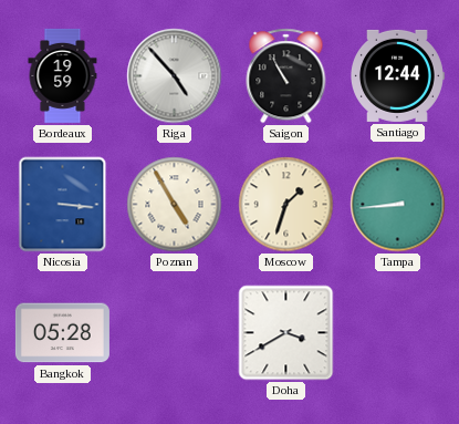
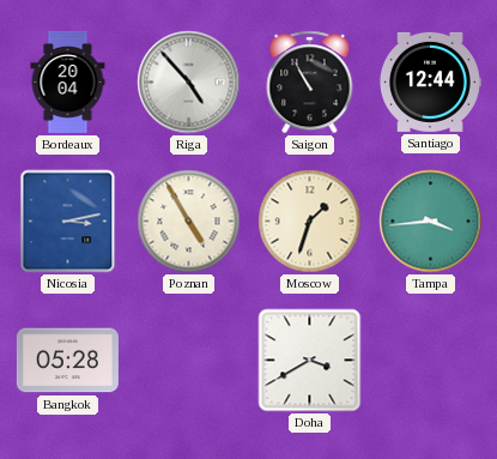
Bordeaux: 19:59 -> 20:04
Nicosia: 3:16 -> 3:13
Tampa: 8:44 -> 3:44
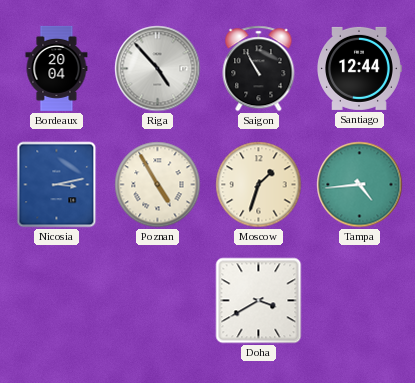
Tampa: 3:44 -> 4:44
Bangkok: 05:28 -> none
